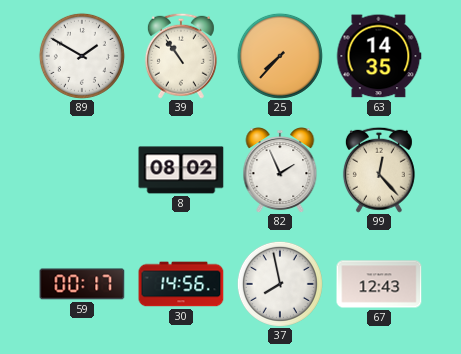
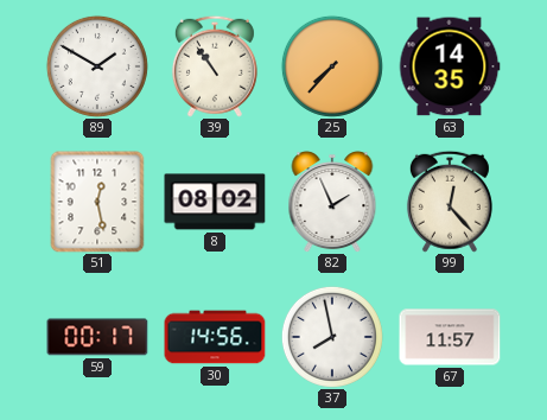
51: none -> 12:28
67: 12:43 -> 11:57
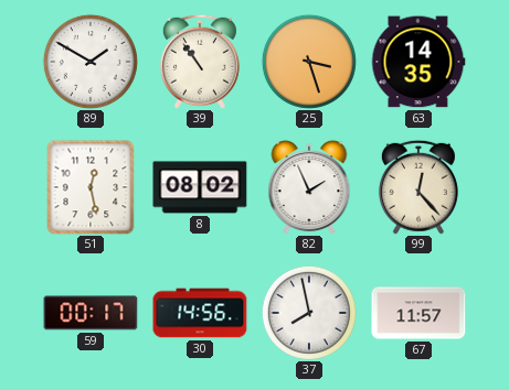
25: 7:37 -> 3:27
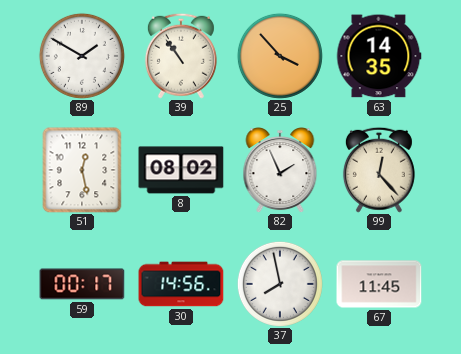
25: 3:27 -> 3:53
67: 11:57 -> 11:45
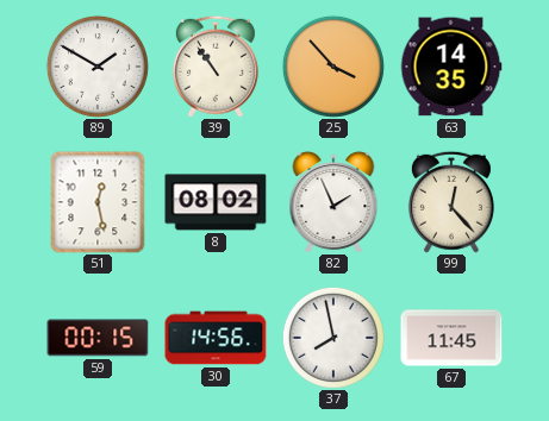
59: 00:17 -> 00:15
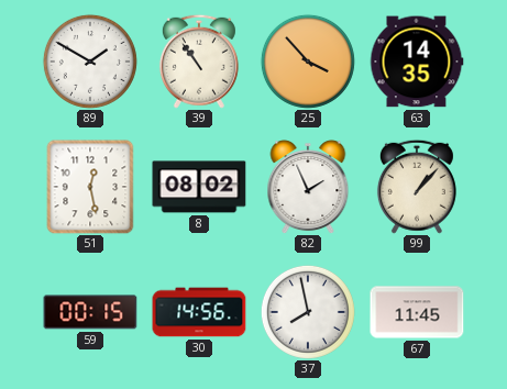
99: 12:23 -> 1:07
